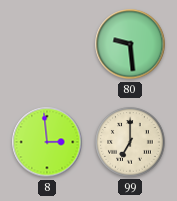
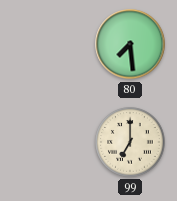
80: 9:29 -> 7:29
8: 2:59 -> none
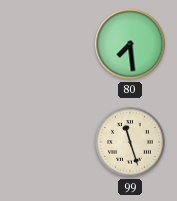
99: 7:00 -> 11:27
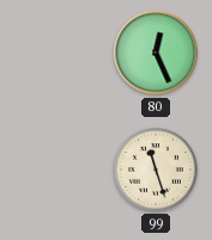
80: 7:29 -> 12:26
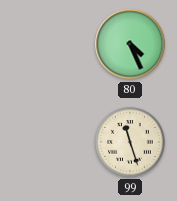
80: 12:26 -> 4:26
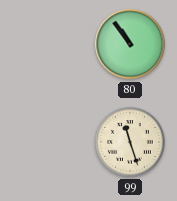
80: 4:26 -> 10:54
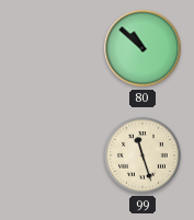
80: 10:54 -> 10:52
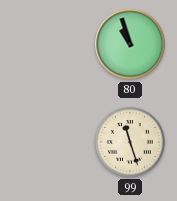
80: 10:52 -> 10:57
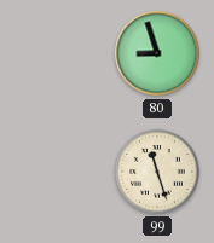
80: 10:57 -> 8:57
